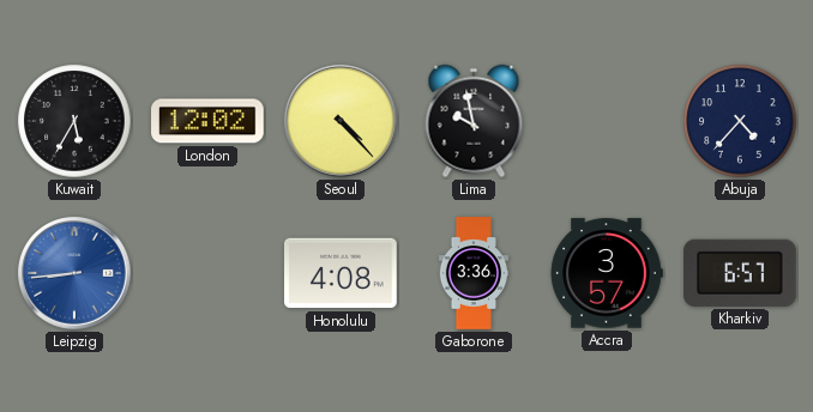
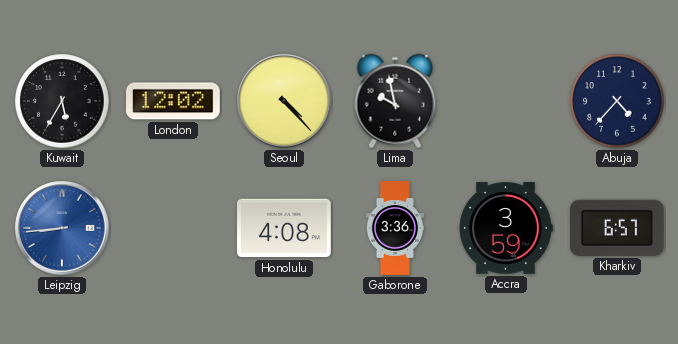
Accra: 3:57 -> 3:59
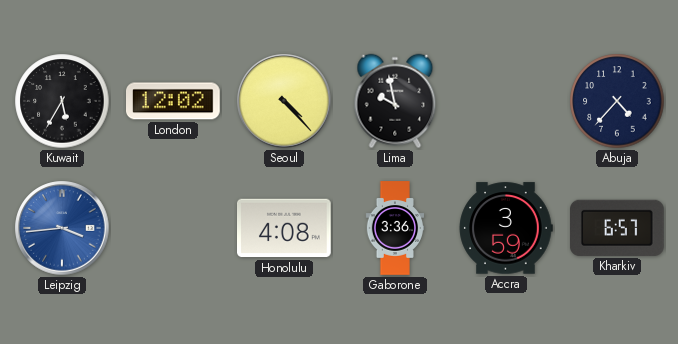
Leipzig: 8:44 -> 3:44
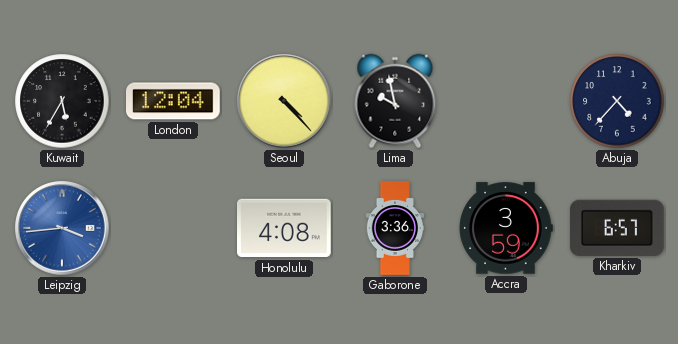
London: 12:02 -> 12:04
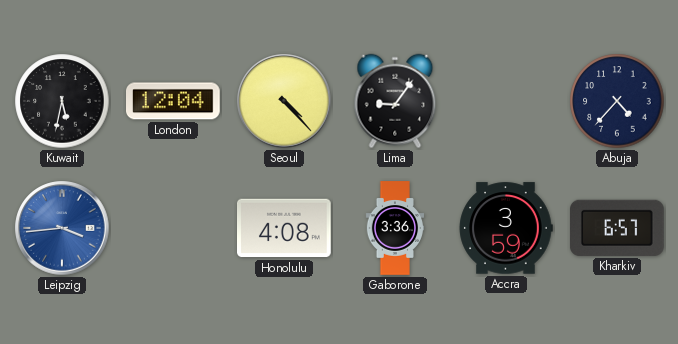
Kuwait: 5:35 -> 5:32
Lima: 9:58 -> 9:06
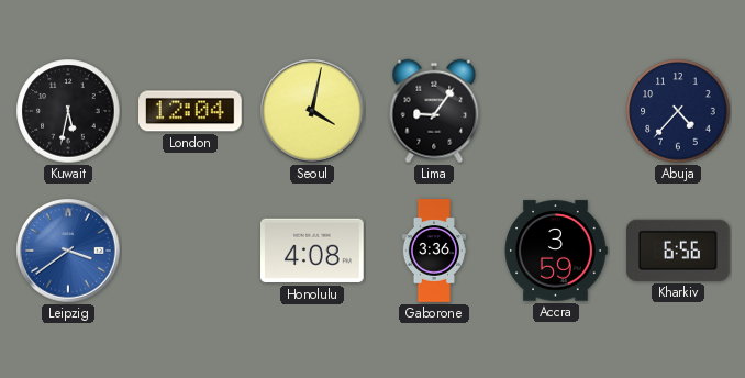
Seoul: 4:23 -> 4:02
Leipzig: 3:44 -> 3:39
Kharkiv: 6:57 -> 6:56
